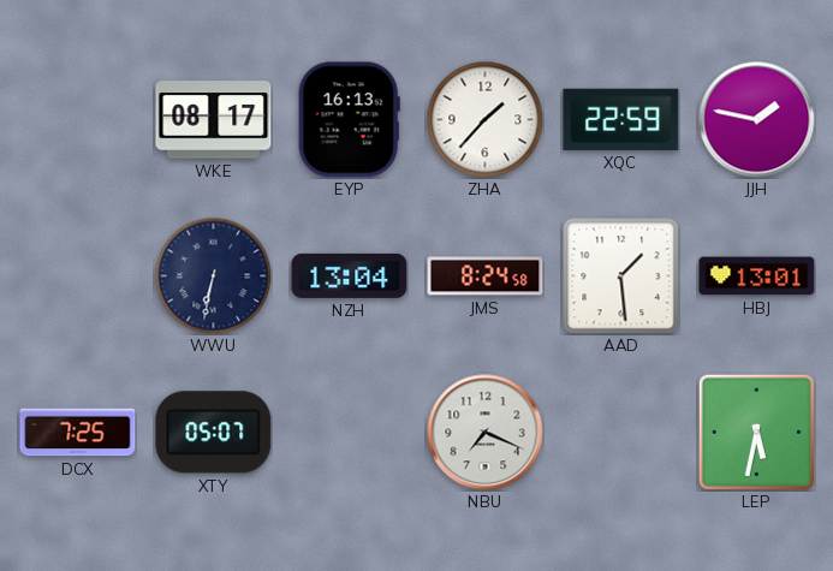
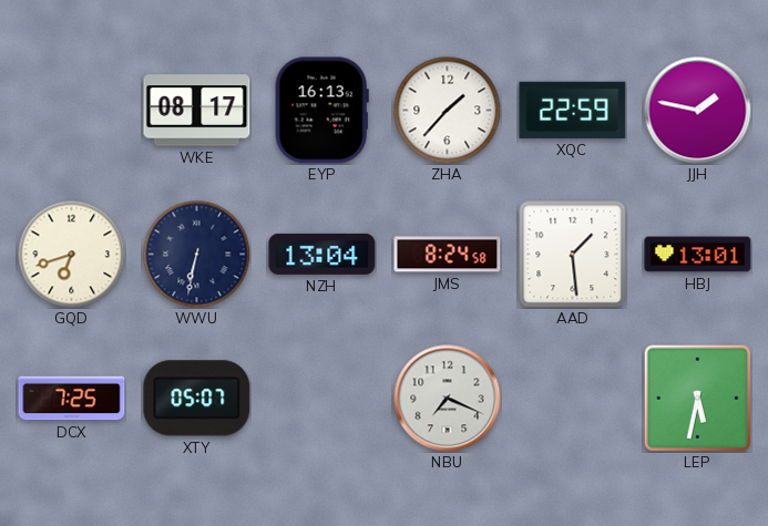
GQD: none -> 6:42
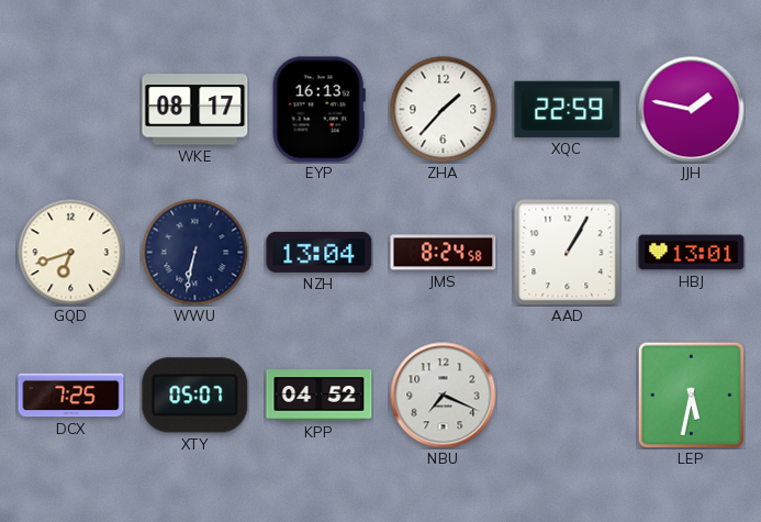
AAD: 1:29 -> 1:05
KPP: none -> 04:52
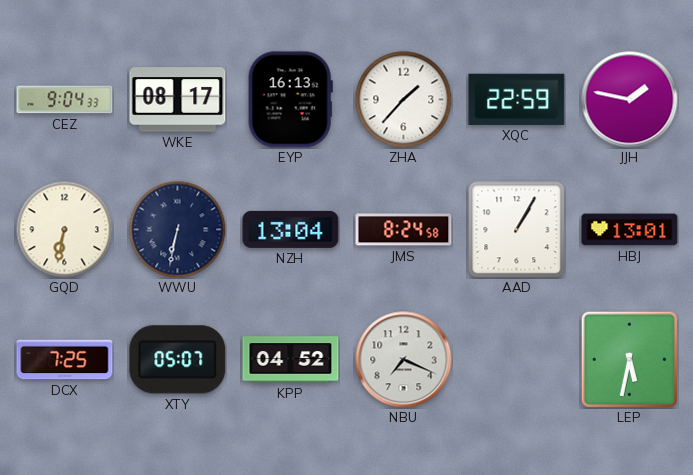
CEZ: none -> 9:04
GQD: 6:42 -> 6:32
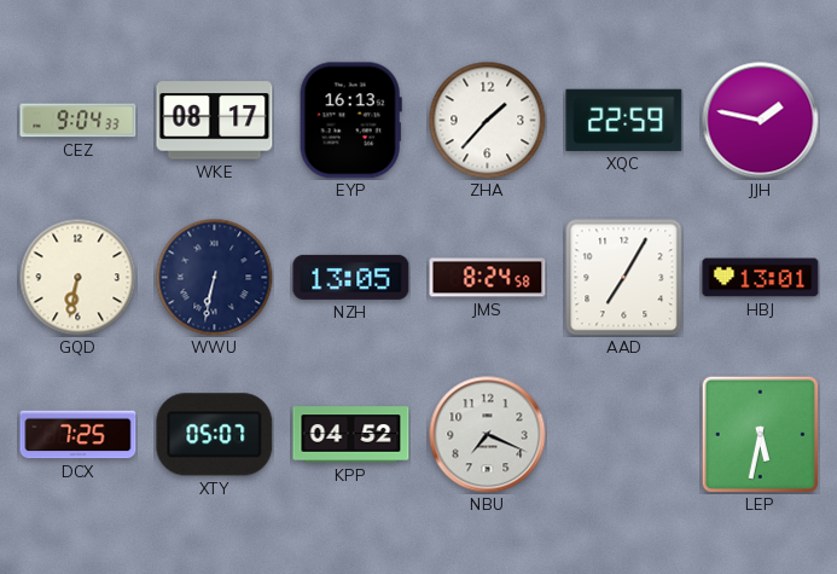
NZH: 13:04 -> 13:05
AAD: 1:05 -> 7:05
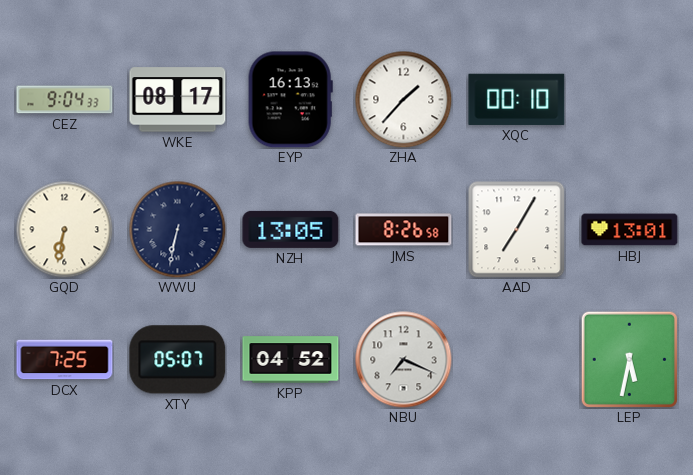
XQC: 22:59 -> 00:10
JJH: 1:47 -> none
JMS: 8:24 -> 8:26
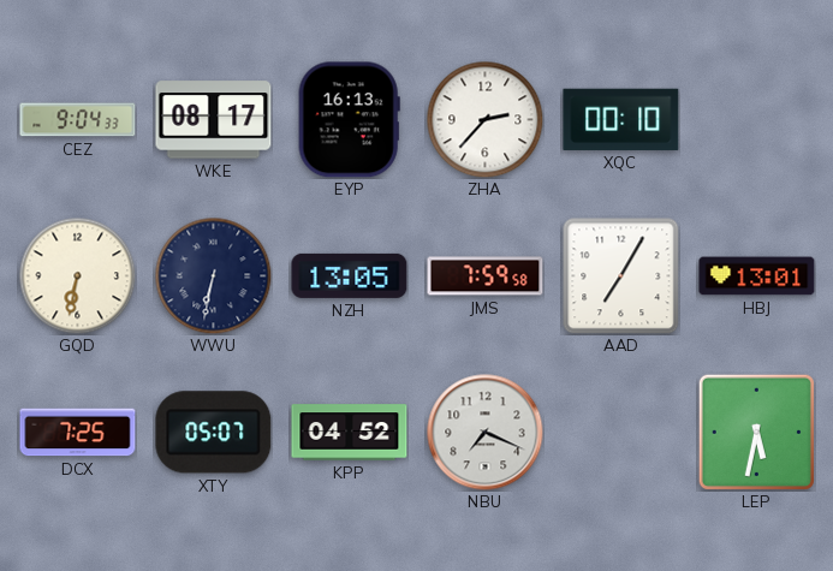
ZHA: 1:37 -> 2:37
JMS: 8:26 -> 7:59
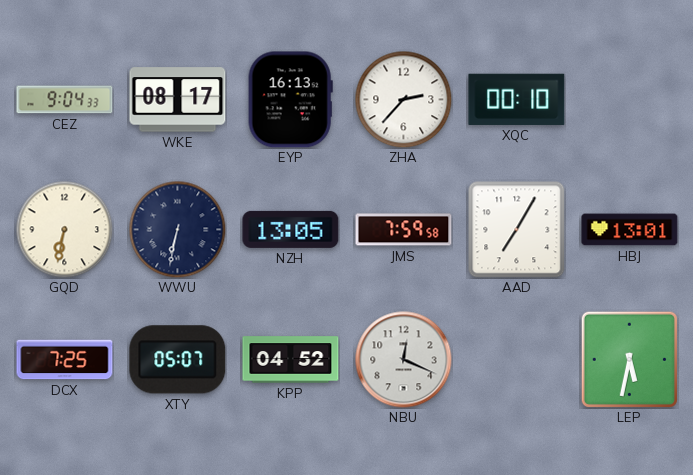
NBU: 7:19 -> 12:19
